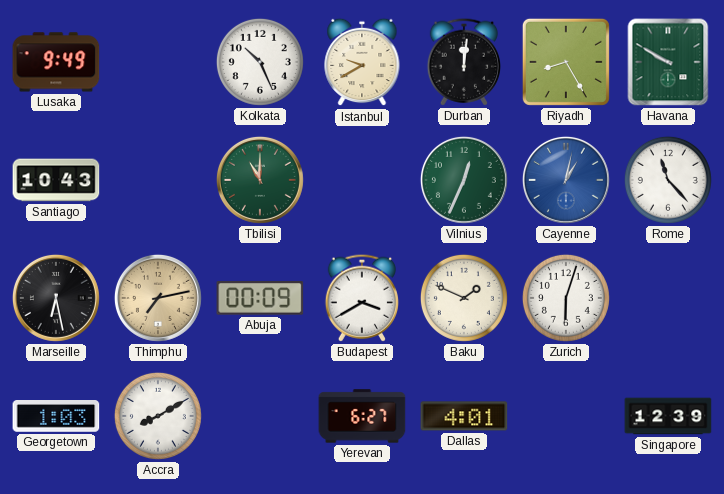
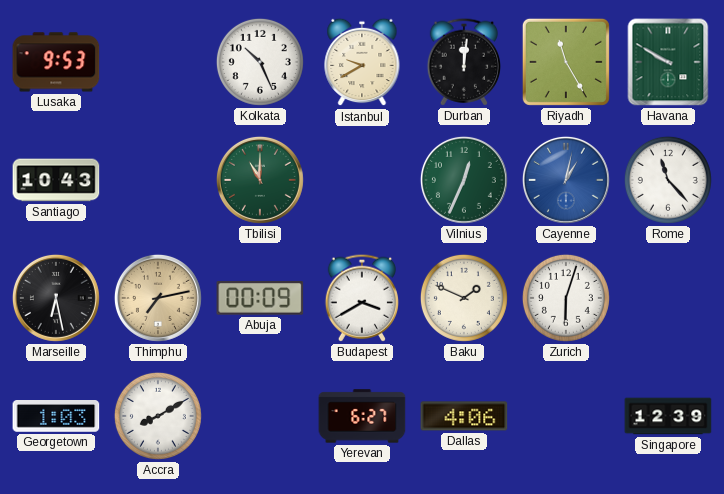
Lusaka: 9:49 -> 9:53
Riyadh: 8:25 -> 11:25
Dallas: 4:01 -> 4:06
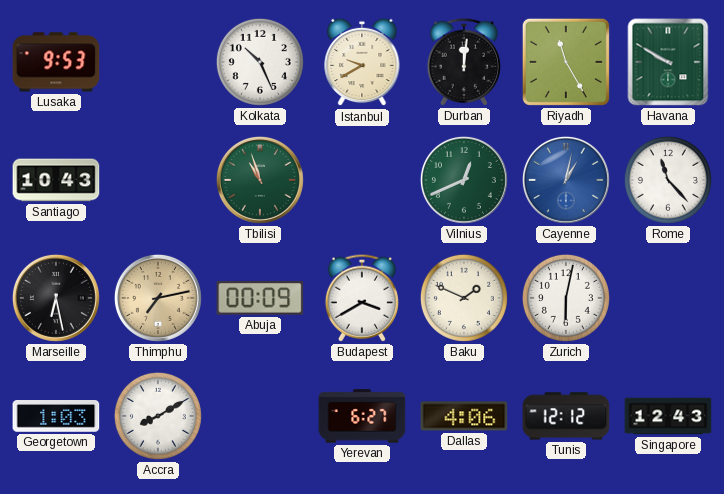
Tbilisi: 11:00 -> 10:57
Vilnius: 12:34 -> 12:41
Zurich: 6:03 -> 6:02
Tunis: none -> 12:12
Singapore: 12:39 -> 12:43
